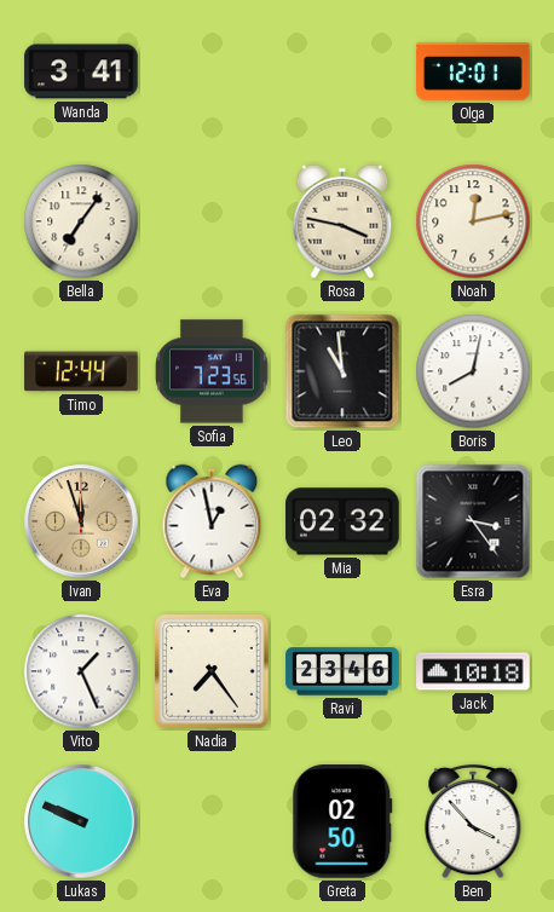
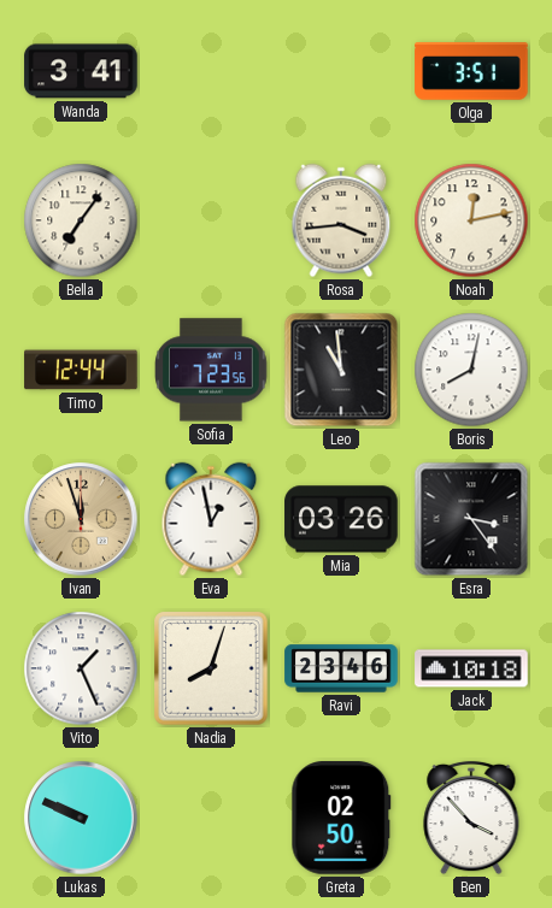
Olga: 12:01 -> 3:51
Rosa: 3:47 -> 3:44
Mia: 02:32 -> 03:26
Nadia: 7:24 -> 8:03
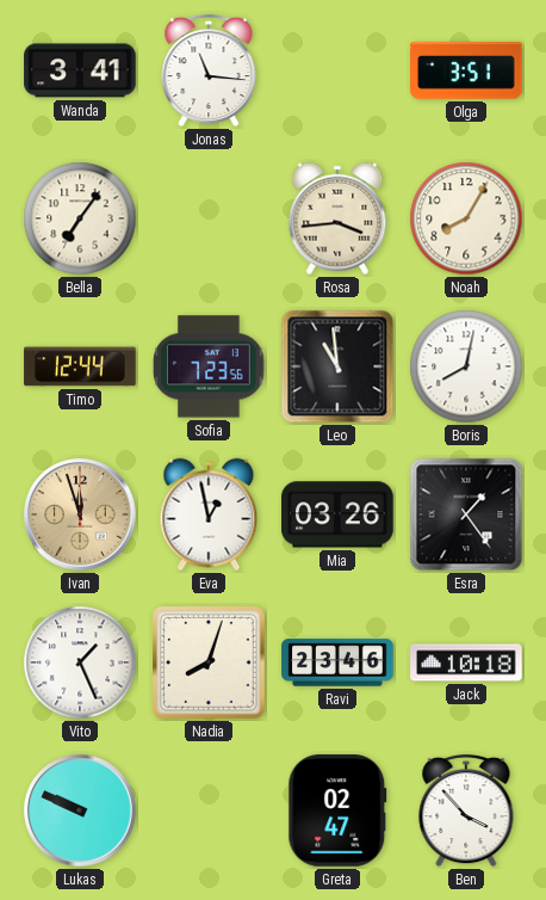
Jonas: none -> 11:16
Noah: 12:13 -> 8:05
Esra: 3:24 -> 1:24
Greta: 02:50 -> 02:47
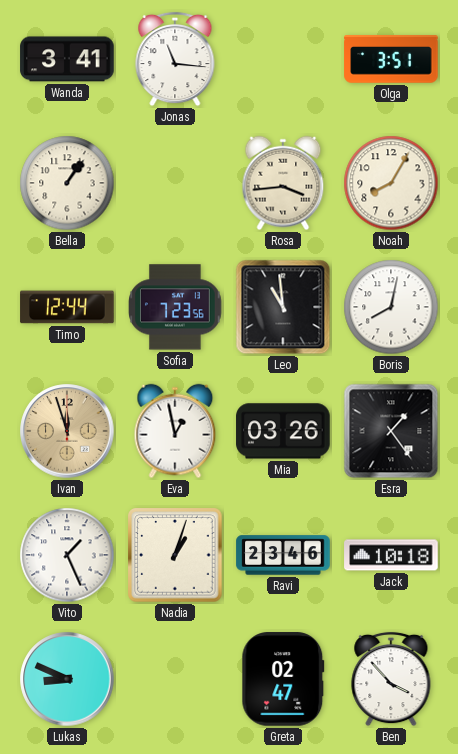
Bella: 7:06 -> 1:06
Nadia: 8:03 -> 1:03
Lukas: 9:49 -> 8:49
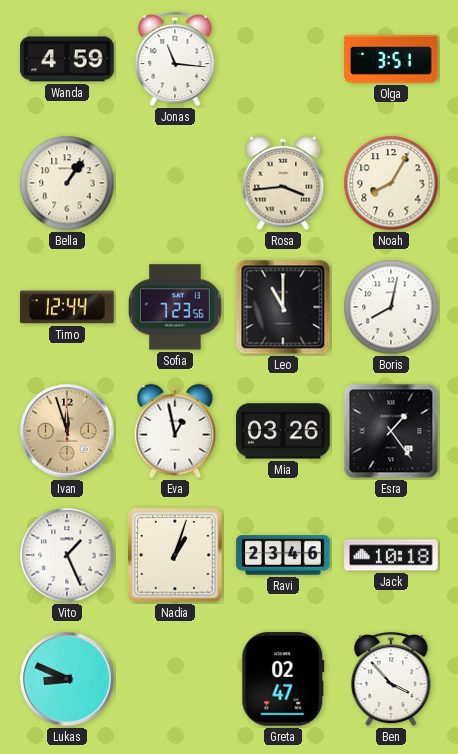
Wanda: 3:41 -> 4:59
Leo: 10:59 -> 11:00
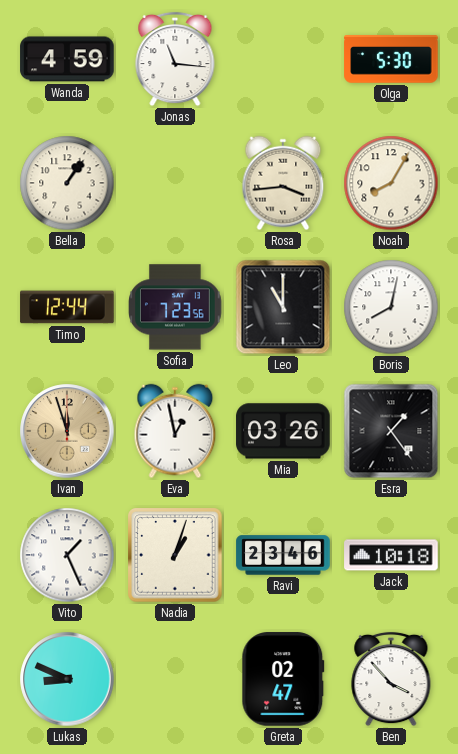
Olga: 3:51 -> 5:30
